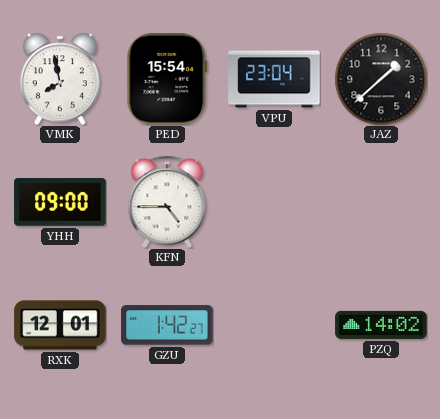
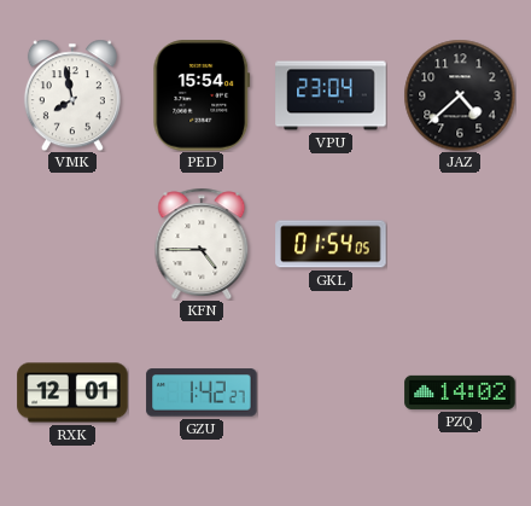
JAZ: 1:38 -> 4:38
YHH: 09:00 -> none
GKL: none -> 01:54
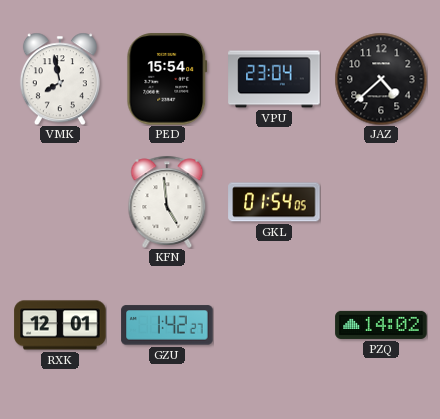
KFN: 4:45 -> 4:59
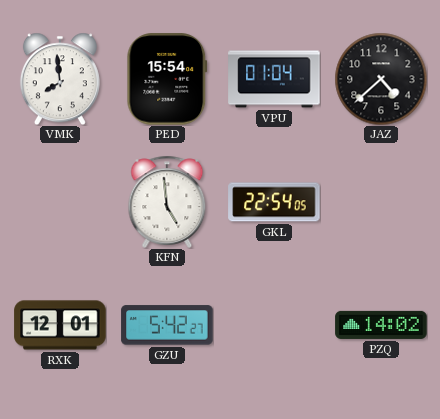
VMK: 7:58 -> 7:59
VPU: 23:04 -> 01:04
GKL: 01:54 -> 22:54
GZU: 1:42 -> 5:42
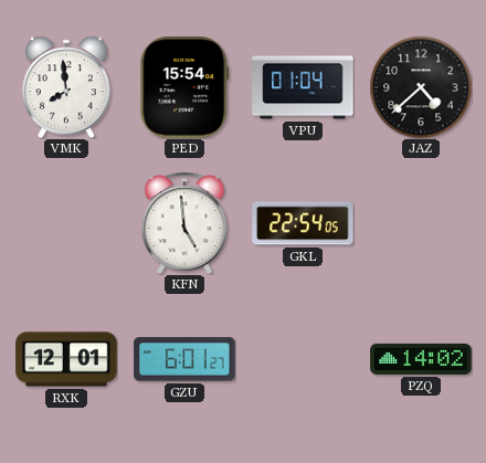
GZU: 5:42 -> 6:01
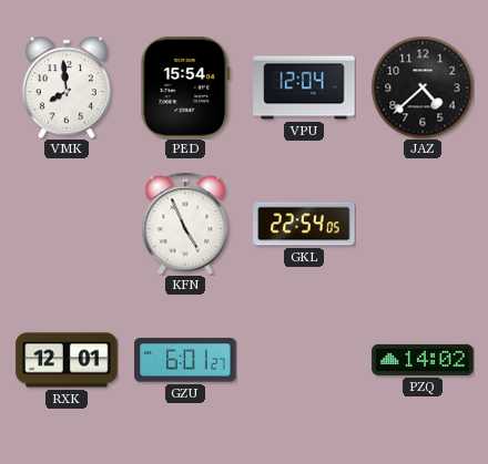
VPU: 01:04 -> 12:04
KFN: 4:59 -> 4:56
